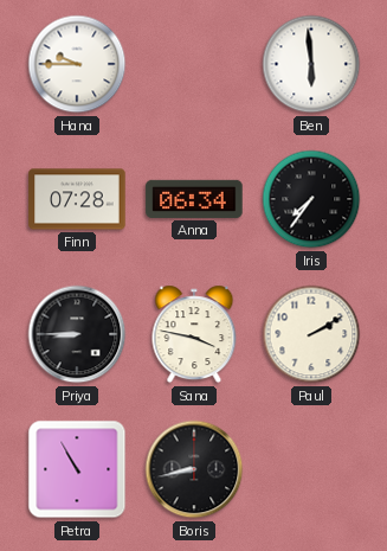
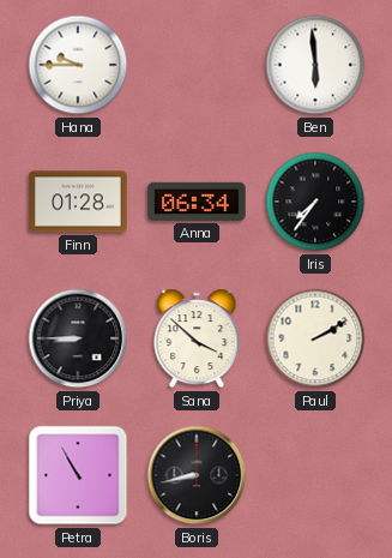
Finn: 07:28 -> 01:28
Sana: 3:47 -> 3:52
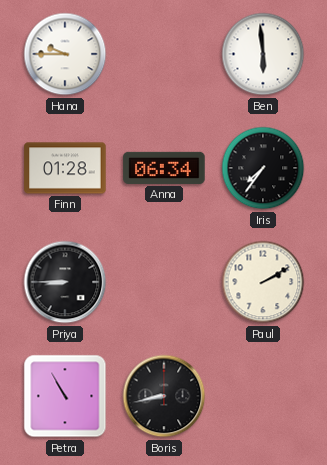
Sana: 3:52 -> none
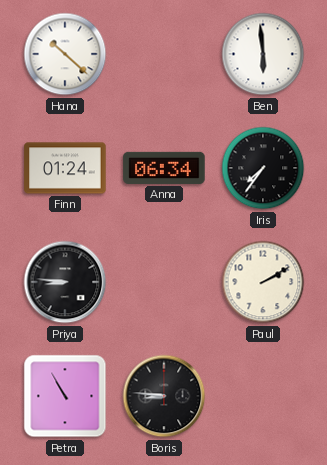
Hana: 9:45 -> 10:22
Finn: 01:28 -> 01:24
Priya: 8:45 -> 8:46
Boris: 8:43 -> 8:46
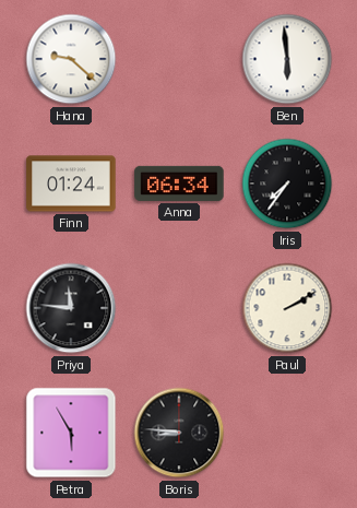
Hana: 10:22 -> 9:22
Priya: 8:46 -> 11:46
Petra: 10:55 -> 5:55
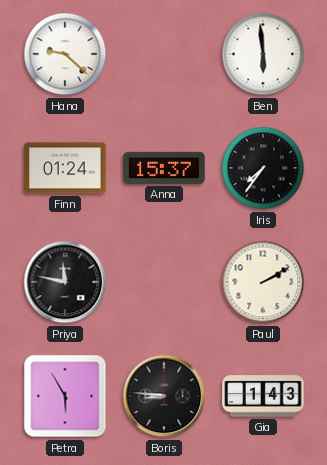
Anna: 06:34 -> 15:37
Priya: 11:46 -> 11:47
Gia: none -> 1:43
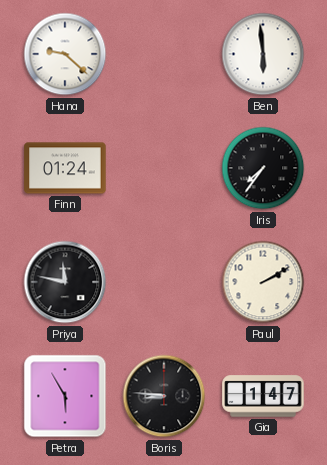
Anna: 15:37 -> none
Gia: 1:43 -> 1:47
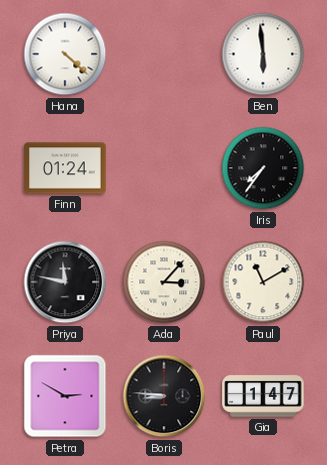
Hana: 9:22 -> 4:22
Ada: none -> 3:07
Paul: 2:10 -> 11:10
Petra: 5:55 -> 2:50
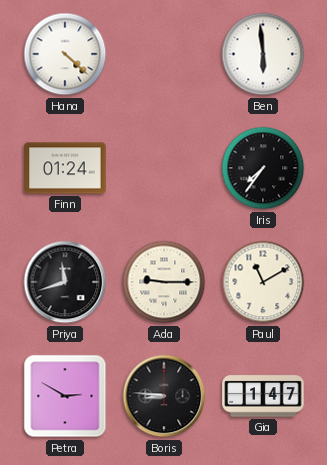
Priya: 11:47 -> 11:42
Ada: 3:07 -> 9:15
